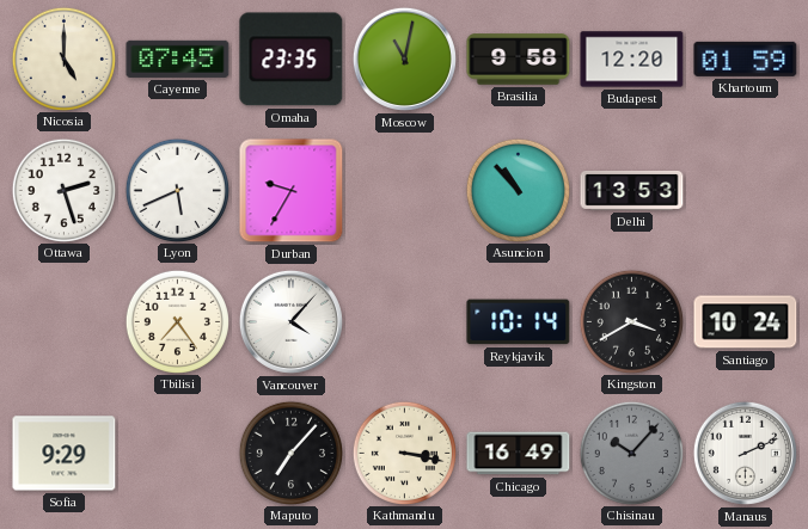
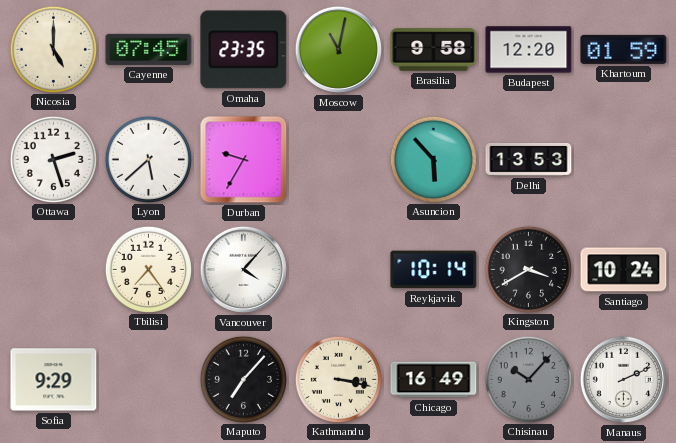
Lyon: 5:41 -> 5:38
Asuncion: 10:53 -> 5:53
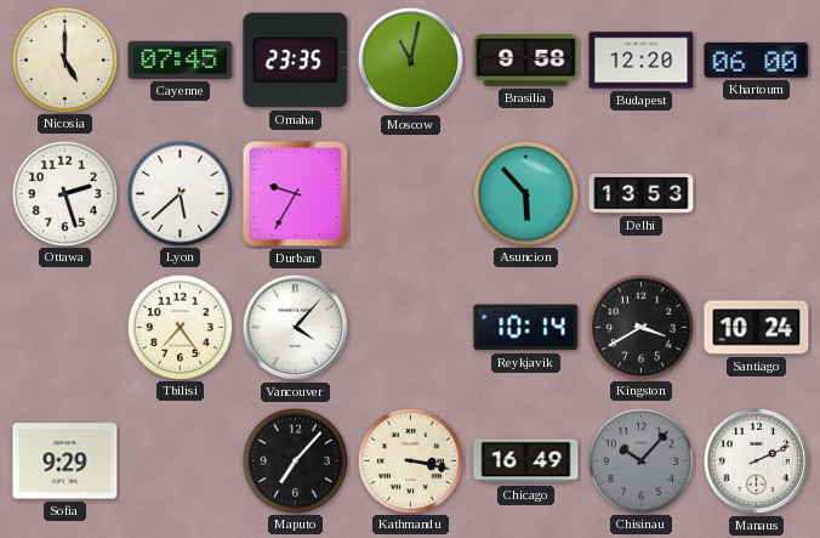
Khartoum: 01:59 -> 06:00
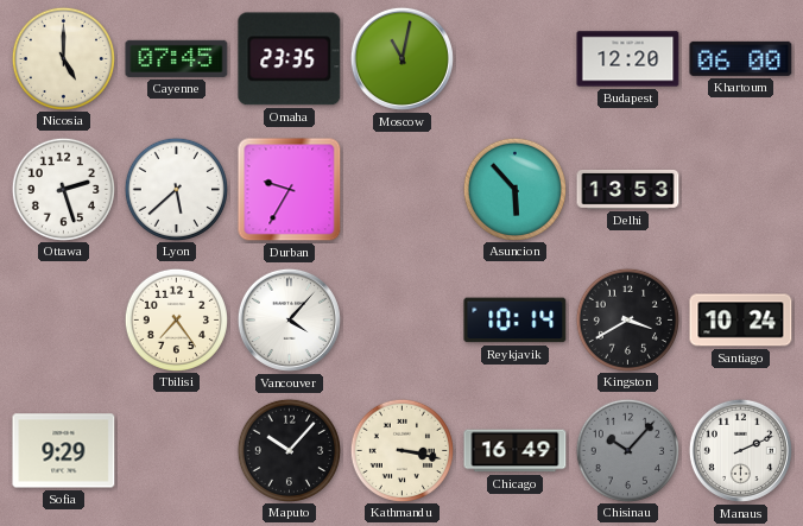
Brasilia: 9:58 -> none
Maputo: 7:07 -> 10:07
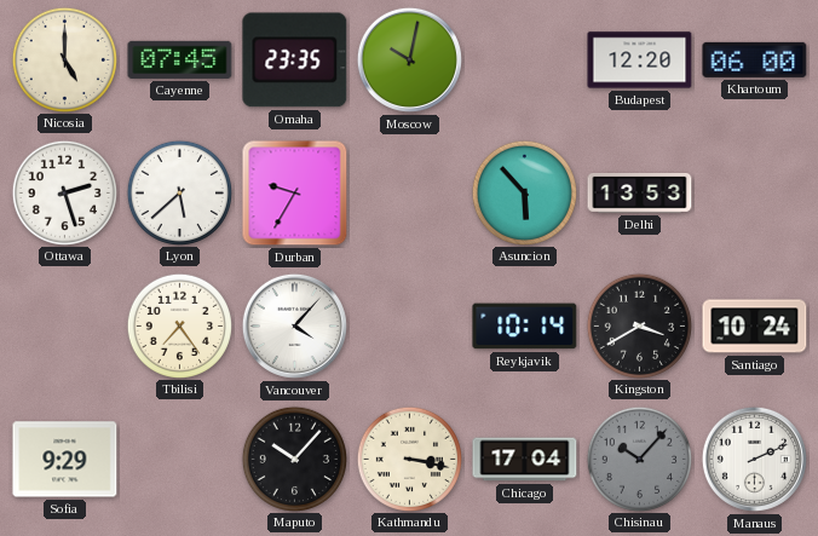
Moscow: 11:02 -> 10:02
Chicago: 16:49 -> 17:04
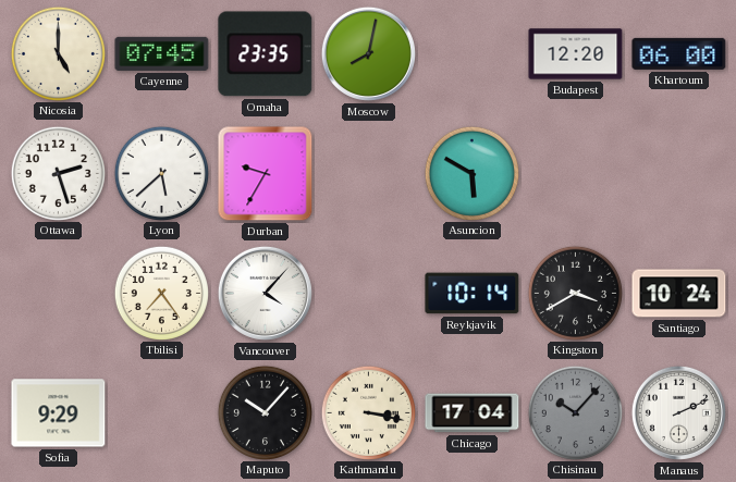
Moscow: 10:02 -> 8:02
Asuncion: 5:53 -> 5:50
Delhi: 13:53 -> none
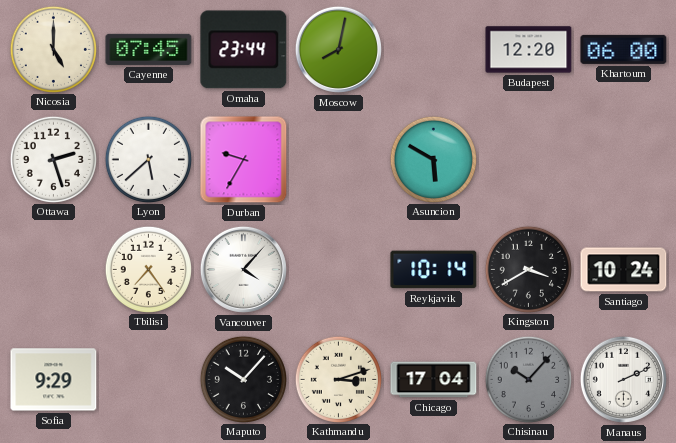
Omaha: 23:35 -> 23:44
Kathmandu: 3:17 -> 3:12
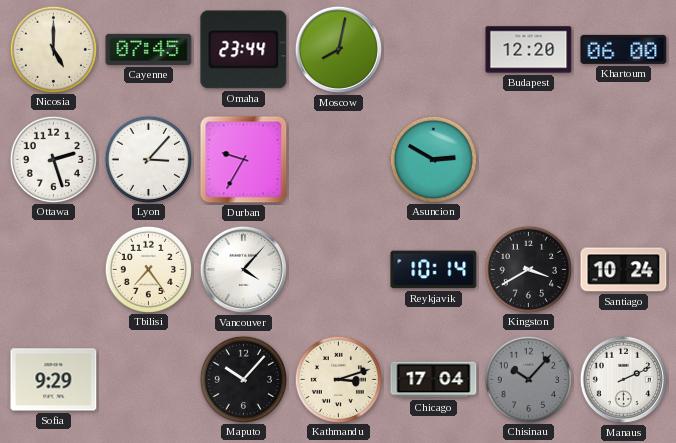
Lyon: 5:38 -> 3:07
Asuncion: 5:50 -> 2:50
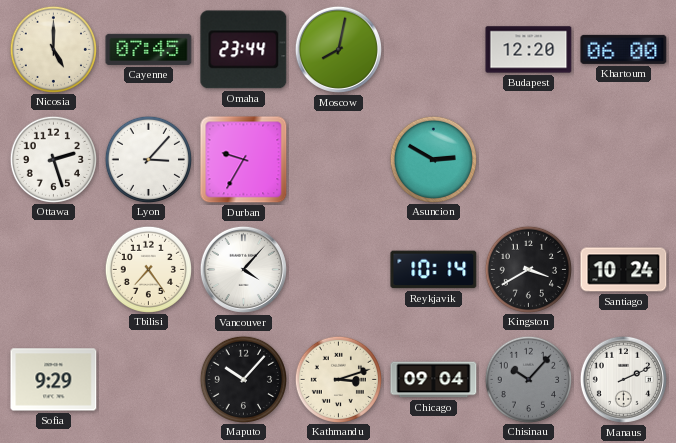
Chicago: 17:04 -> 09:04
